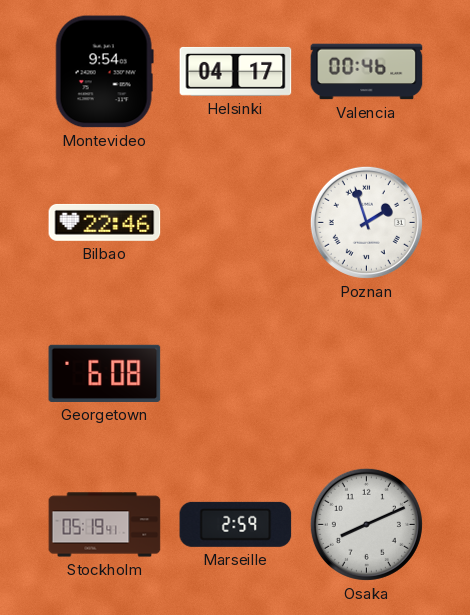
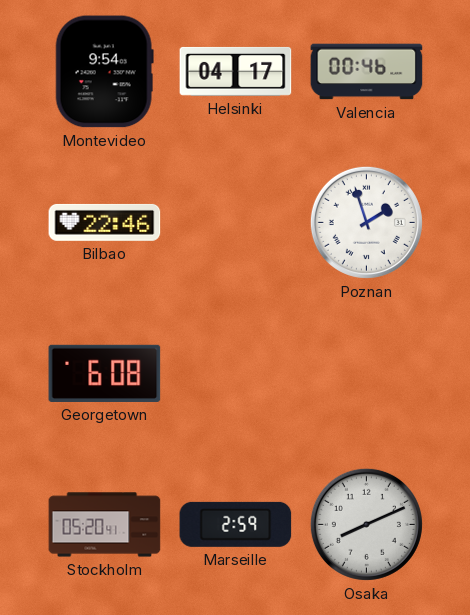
Stockholm: 05:19 -> 05:20
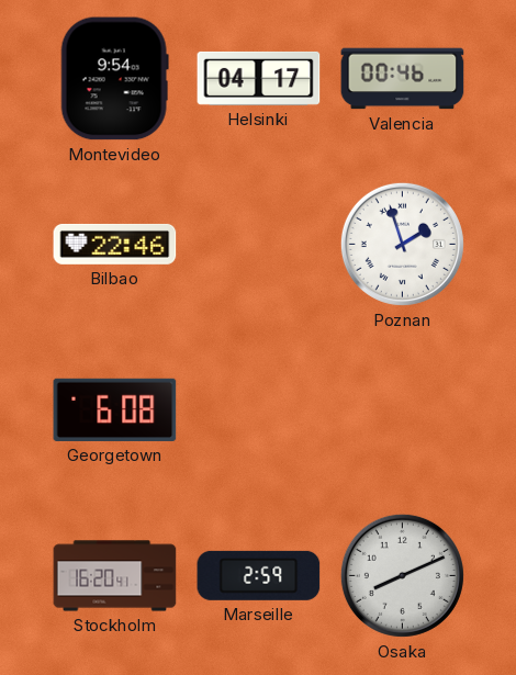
Stockholm: 05:20 -> 16:20
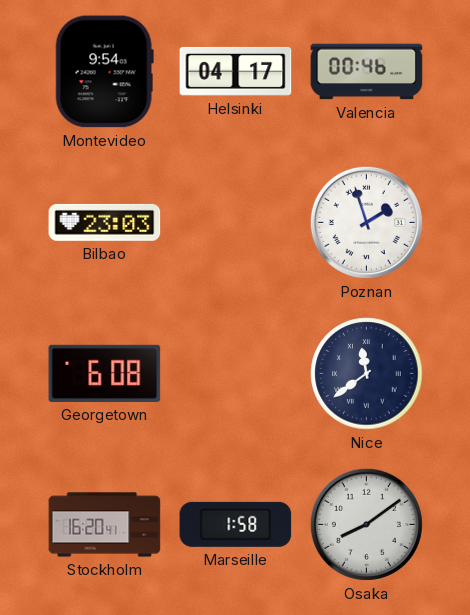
Bilbao: 22:46 -> 23:03
Nice: none -> 11:39
Marseille: 2:59 -> 1:58
Osaka: 8:11 -> 8:09
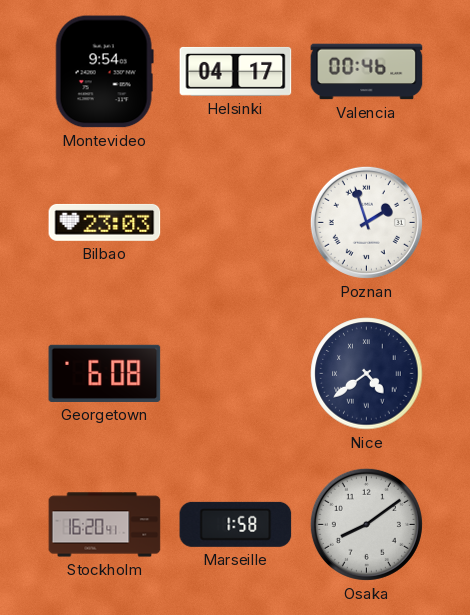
Nice: 11:39 -> 4:39
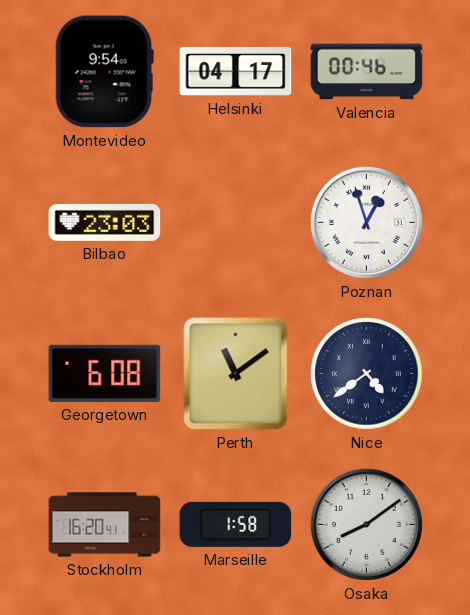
Poznan: 1:57 -> 12:57
Perth: none -> 11:09
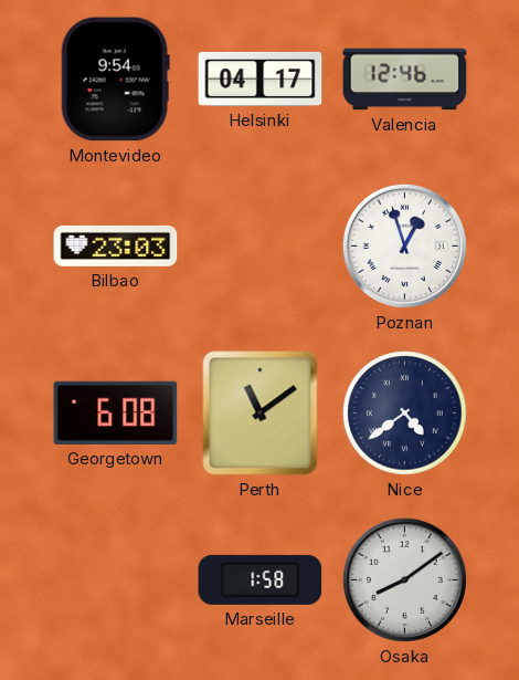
Valencia: 00:46 -> 12:46
Stockholm: 16:20 -> none
